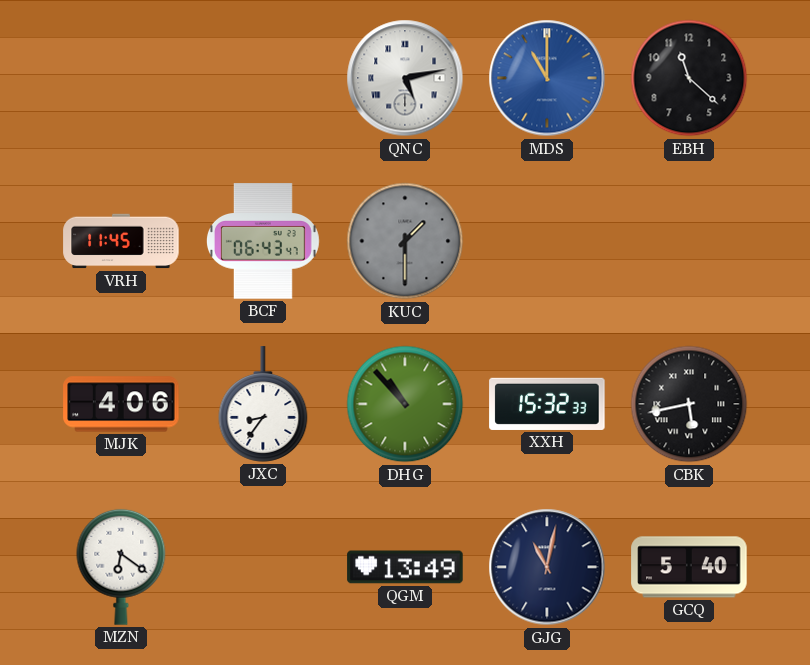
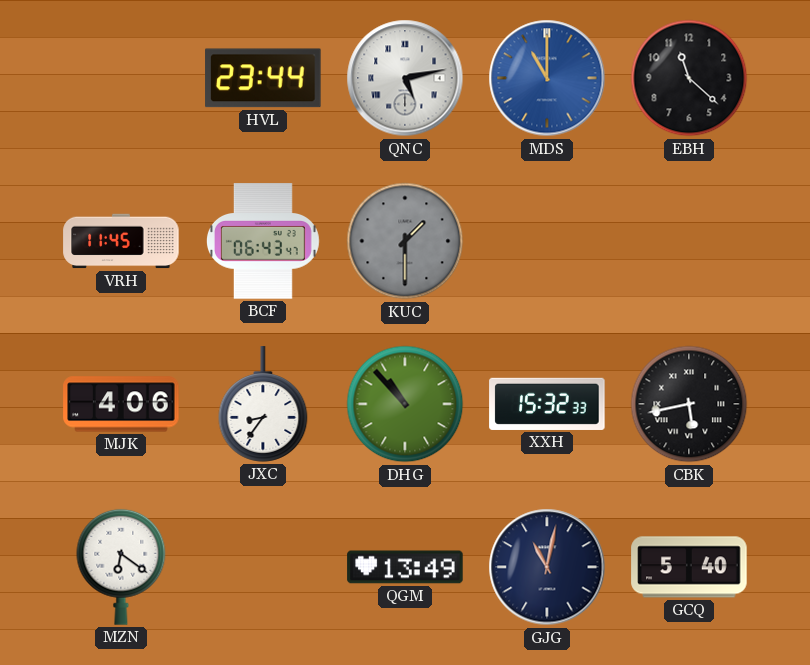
HVL: none -> 23:44
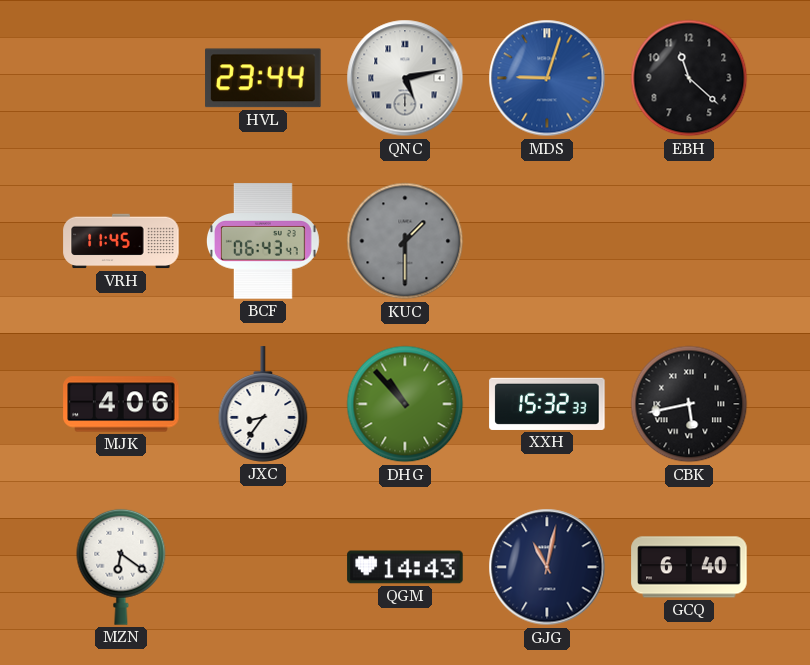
MDS: 11:00 -> 9:03
QGM: 13:49 -> 14:43
GCQ: 5:40 -> 6:40
